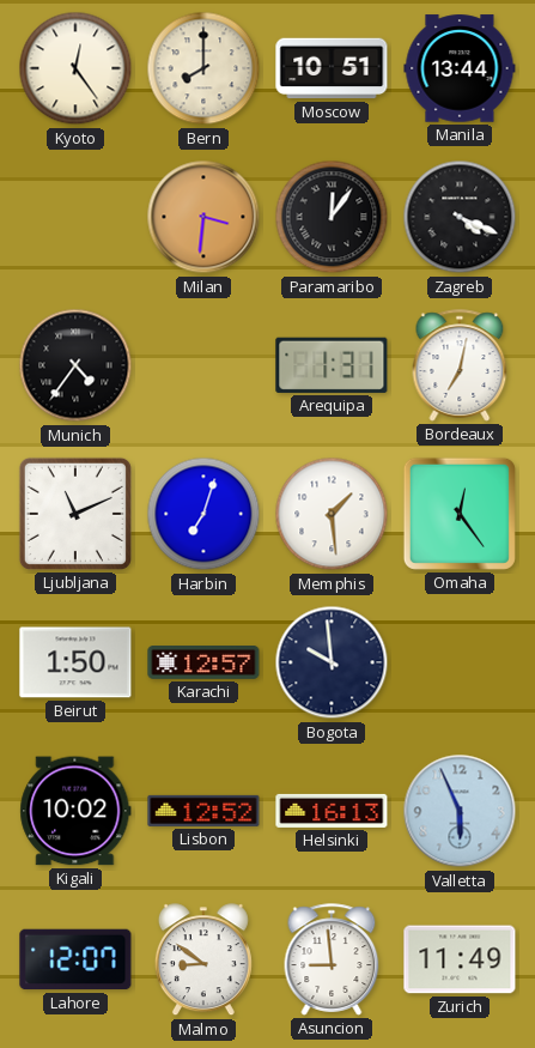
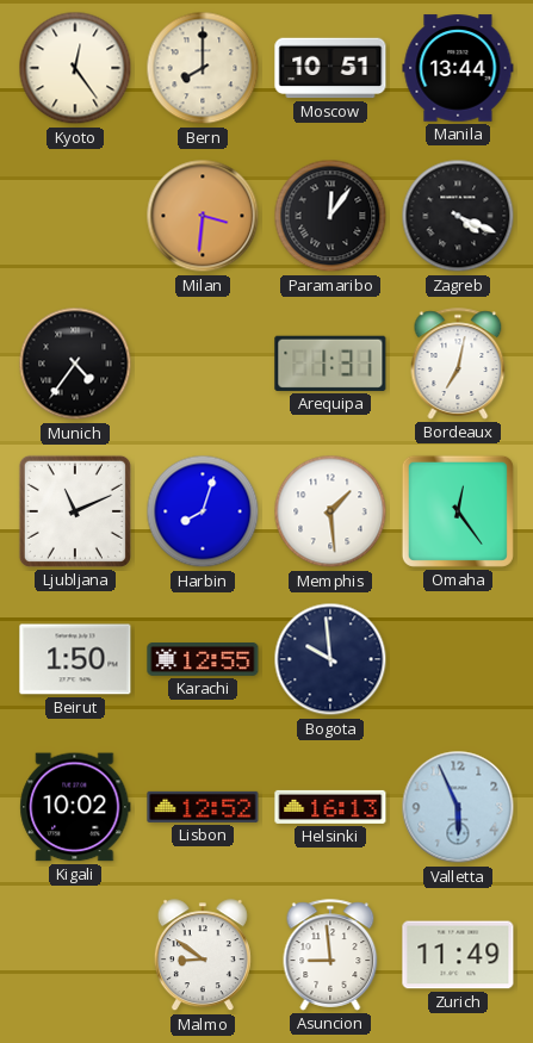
Harbin: 7:03 -> 8:03
Karachi: 12:57 -> 12:55
Lahore: 12:07 -> none
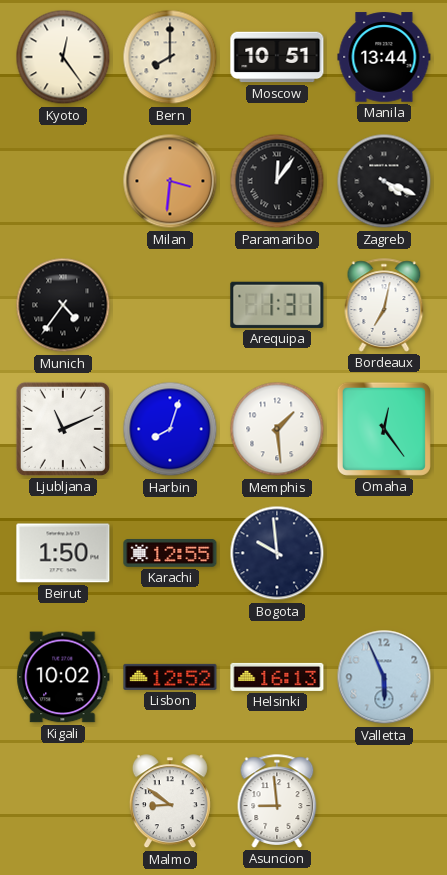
Zurich: 11:49 -> none
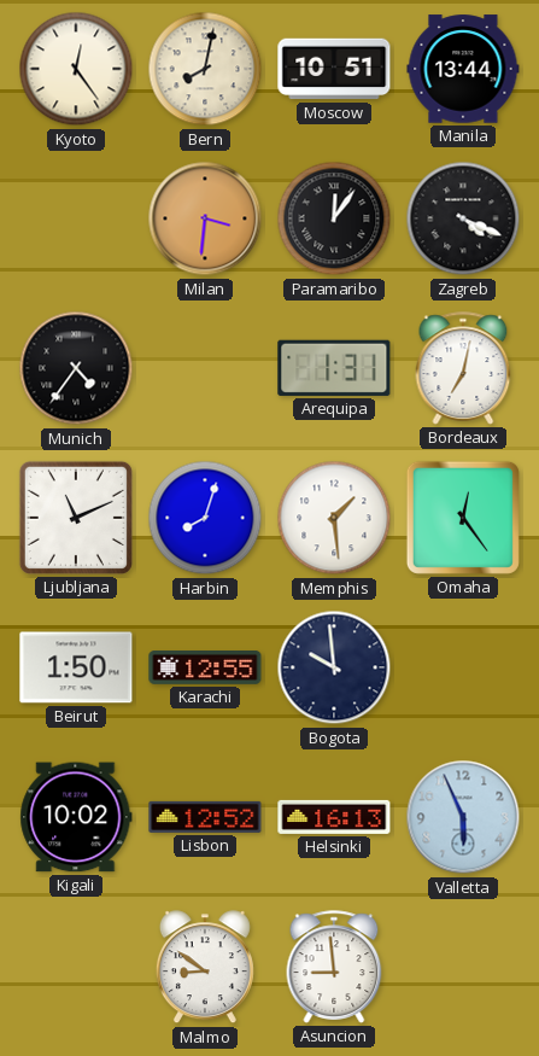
Bern: 8:00 -> 8:02
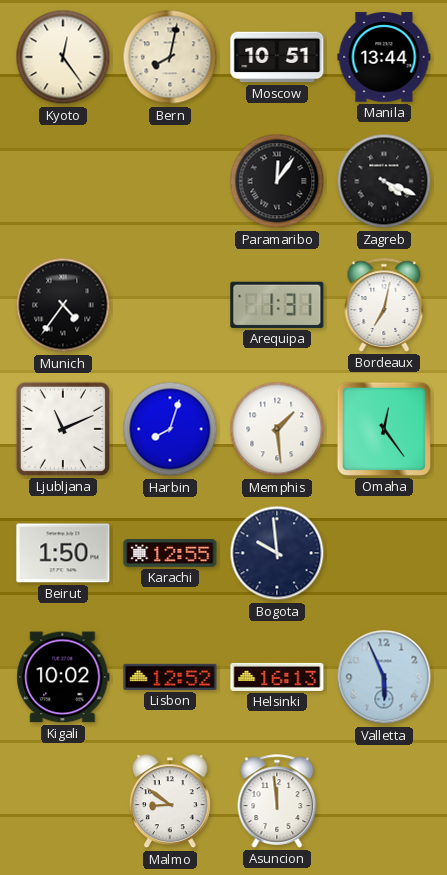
Milan: 3:31 -> none
Asuncion: 8:59 -> 11:59
